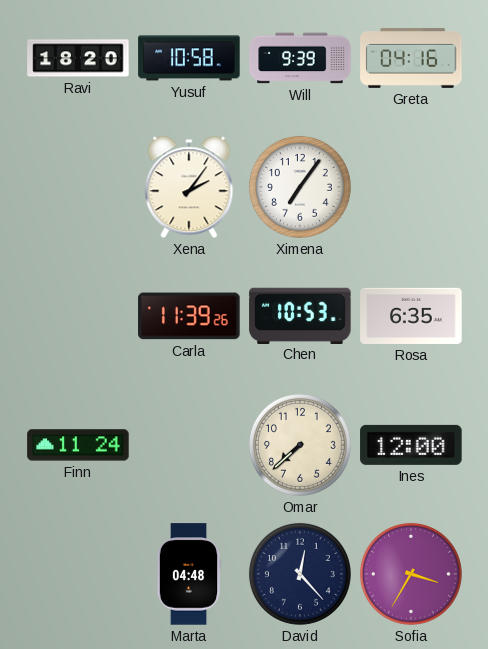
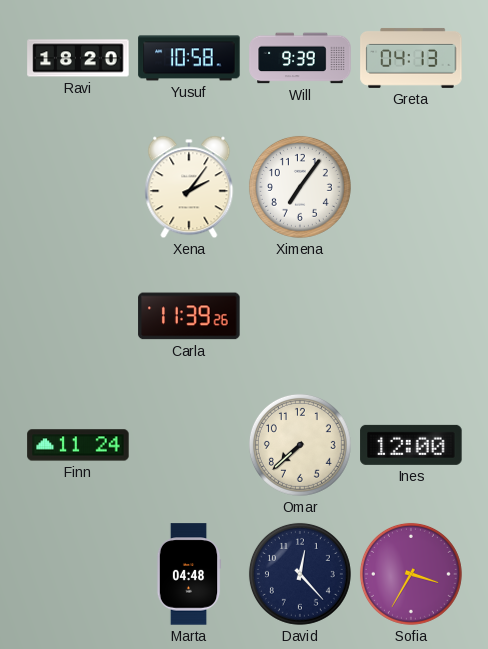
Greta: 04:16 -> 04:13
Chen: 10:53 -> none
Rosa: 6:35 -> none
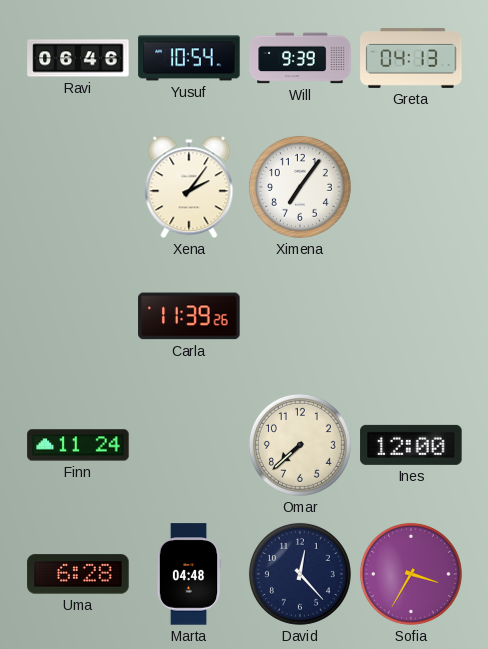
Ravi: 18:20 -> 06:46
Yusuf: 10:58 -> 10:54
Uma: none -> 6:28
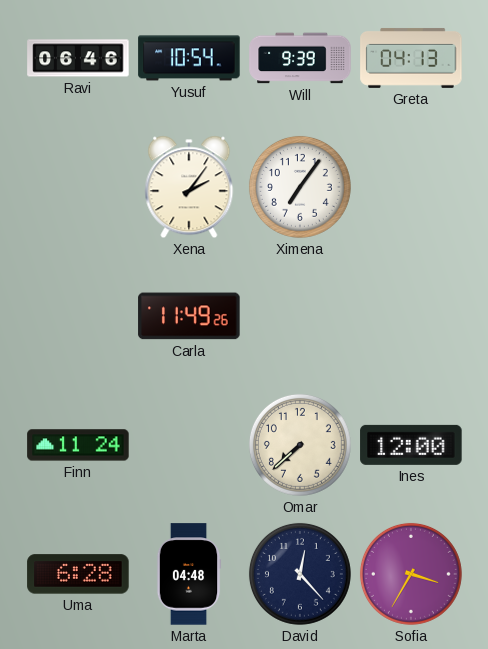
Carla: 11:39 -> 11:49
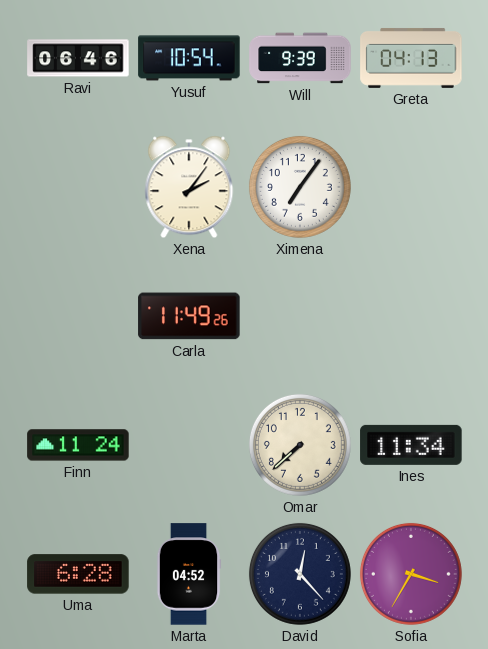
Ines: 12:00 -> 11:34
Marta: 04:48 -> 04:52
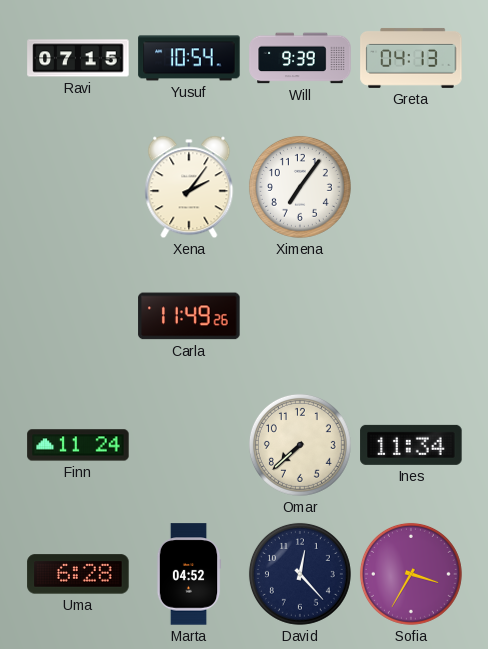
Ravi: 06:46 -> 07:15
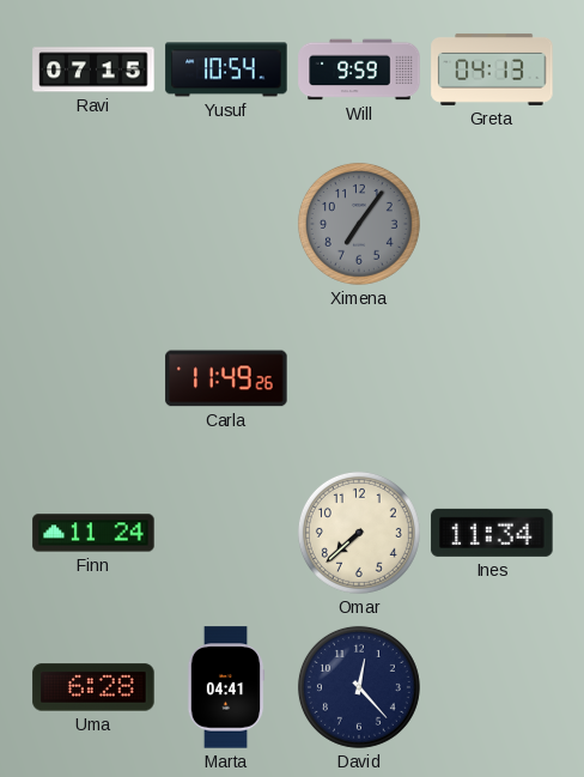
Will: 9:39 -> 9:59
Xena: 2:06 -> none
Ximena dial: white -> grey
Marta: 04:52 -> 04:41
Sofia: 3:35 -> none
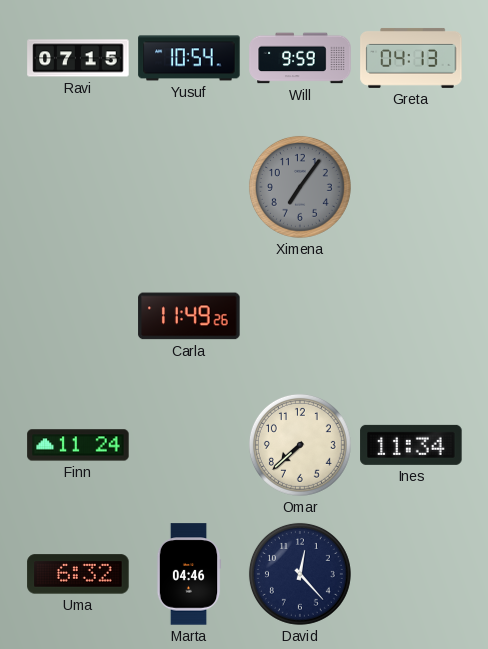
Uma: 6:28 -> 6:32
Marta: 04:41 -> 04:46
